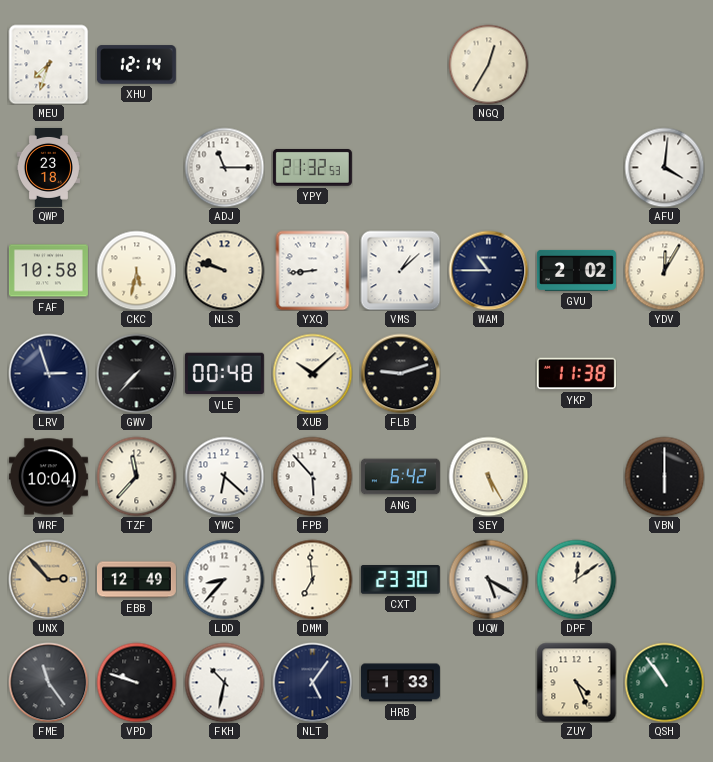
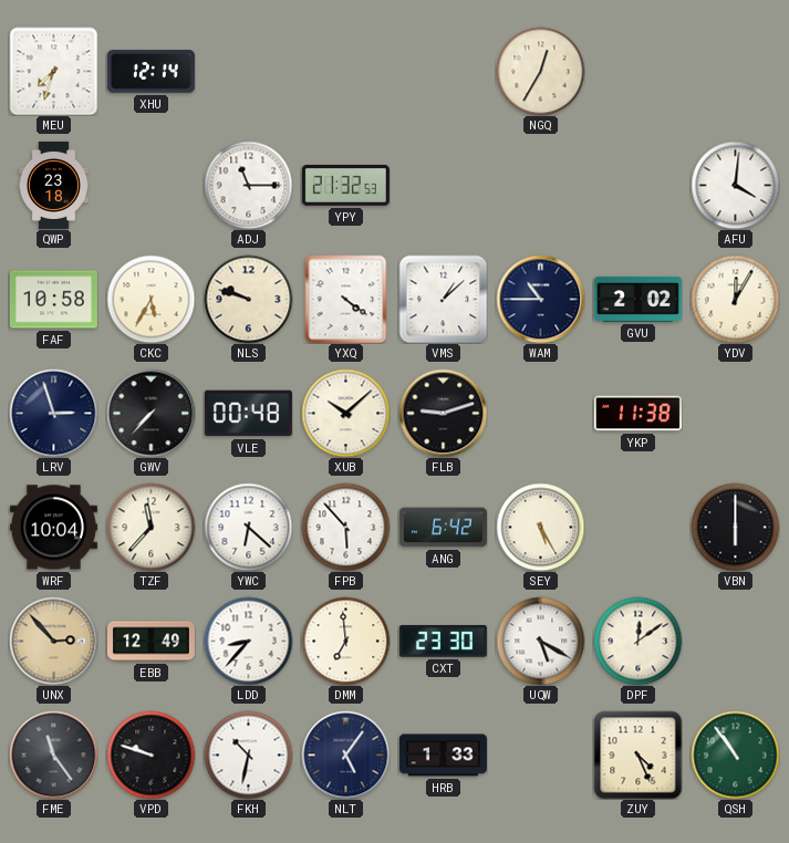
CKC: 5:32 -> 5:35
YXQ: 8:44 -> 4:21
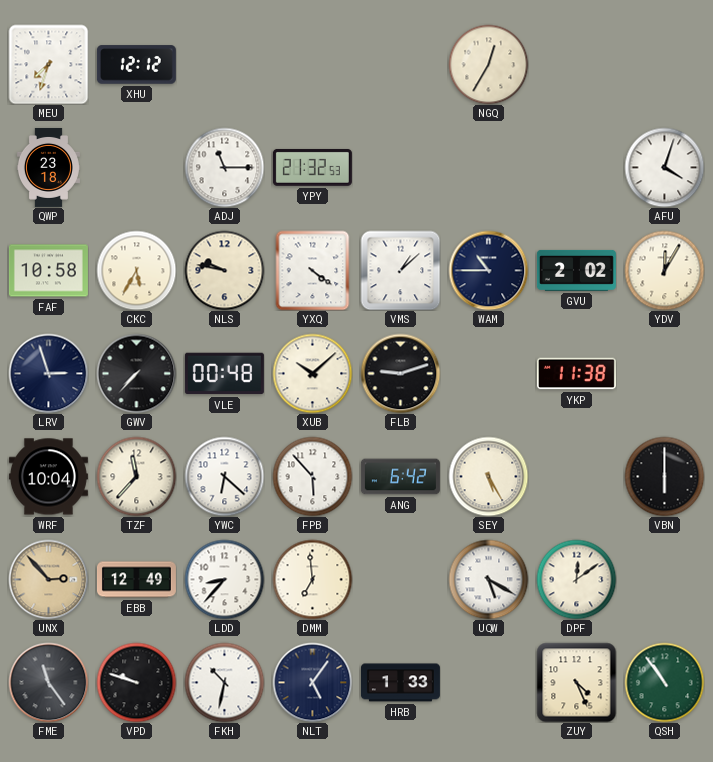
XHU: 12:14 -> 12:12
AFU: 4:01 -> 4:03
NLS: 9:48 -> 9:47
CXT: 23:30 -> none
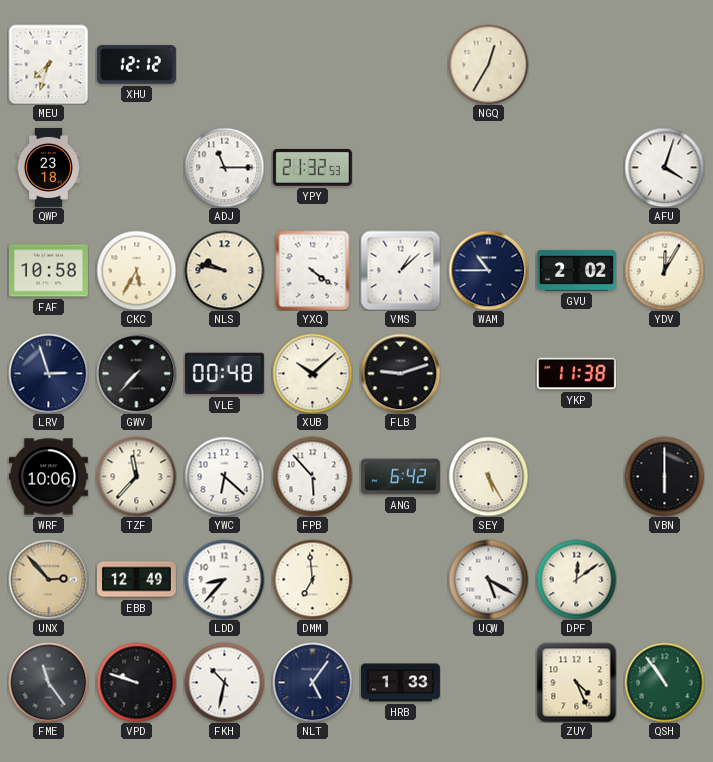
WRF: 10:04 -> 10:06
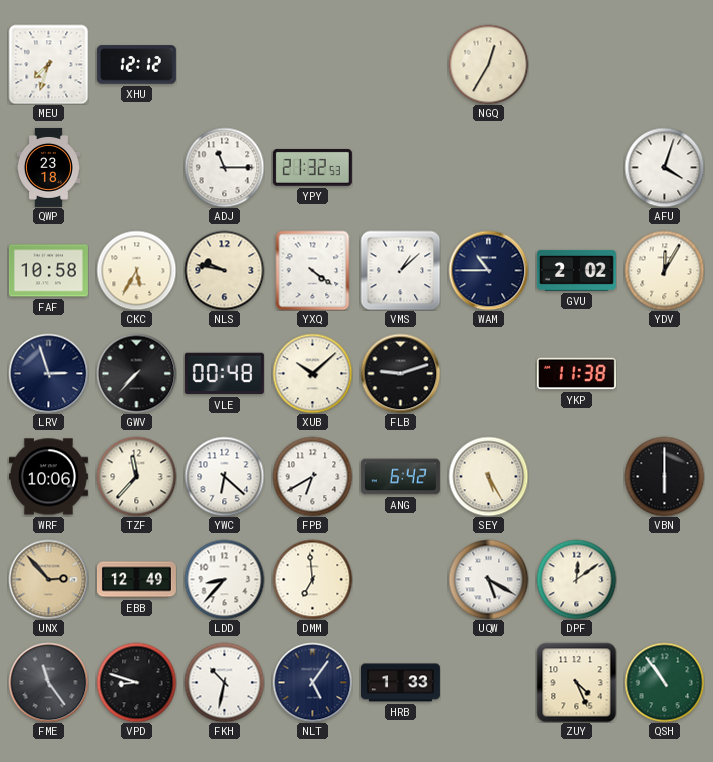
FPB: 5:53 -> 6:40
VPD: 9:48 -> 8:48
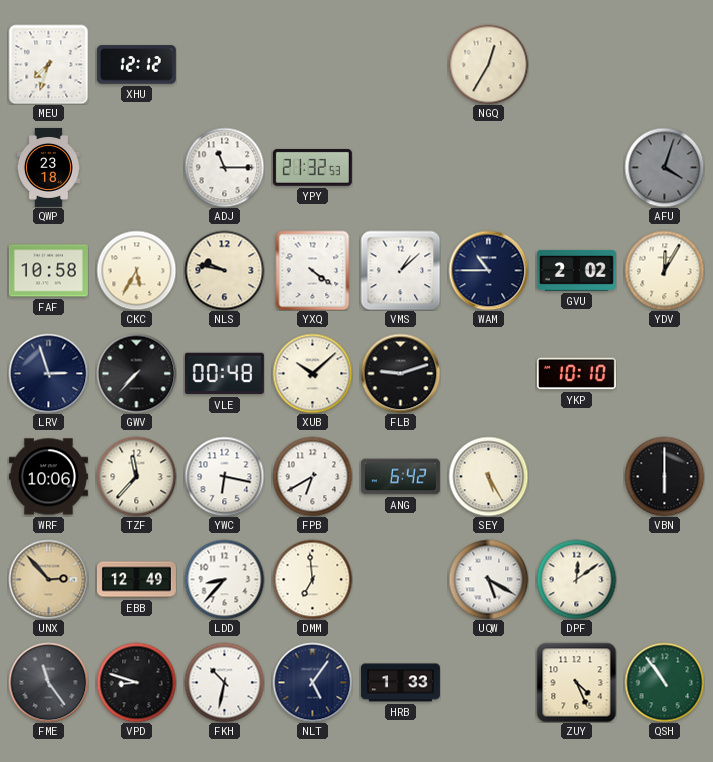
AFU dial: white -> grey
YKP: 11:38 -> 10:10
YWC: 6:22 -> 6:17
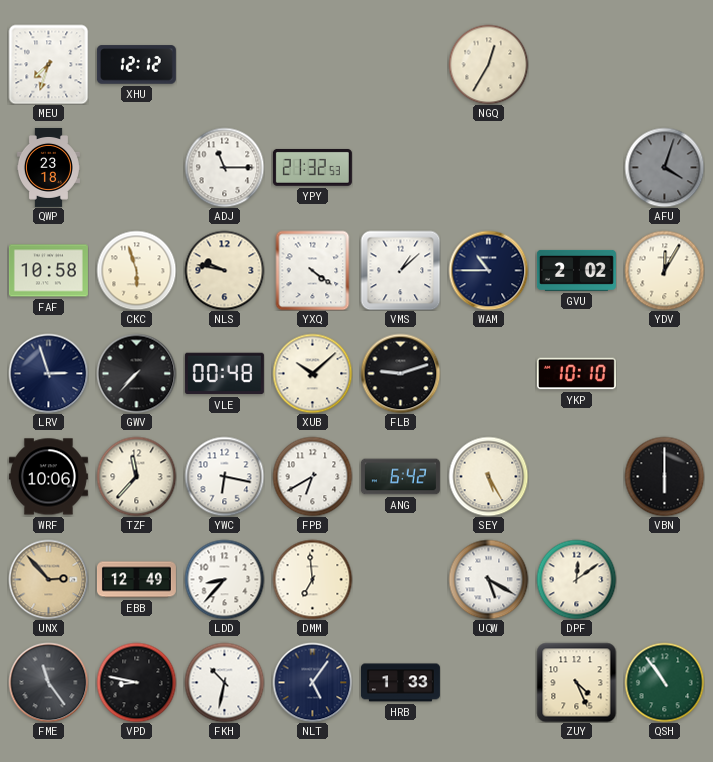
CKC: 5:35 -> 5:57
VPD: 8:48 -> 8:47
